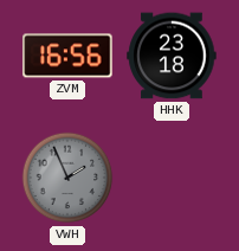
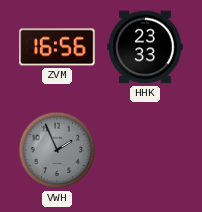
HHK: 23:18 -> 23:33
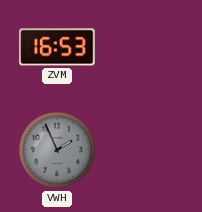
ZVM: 16:56 -> 16:53
HHK: 23:33 -> none
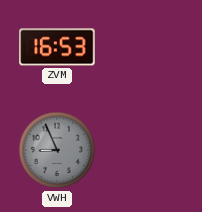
VWH: 1:56 -> 8:56
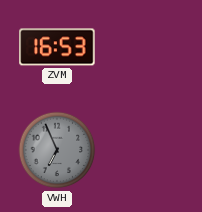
VWH: 8:56 -> 6:56
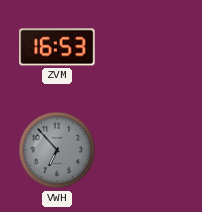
VWH: 6:56 -> 6:53
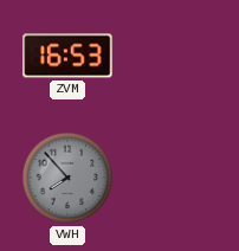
VWH: 6:53 -> 7:53
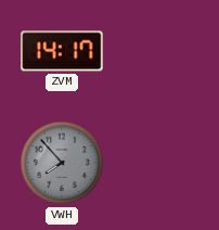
ZVM: 16:53 -> 14:17
